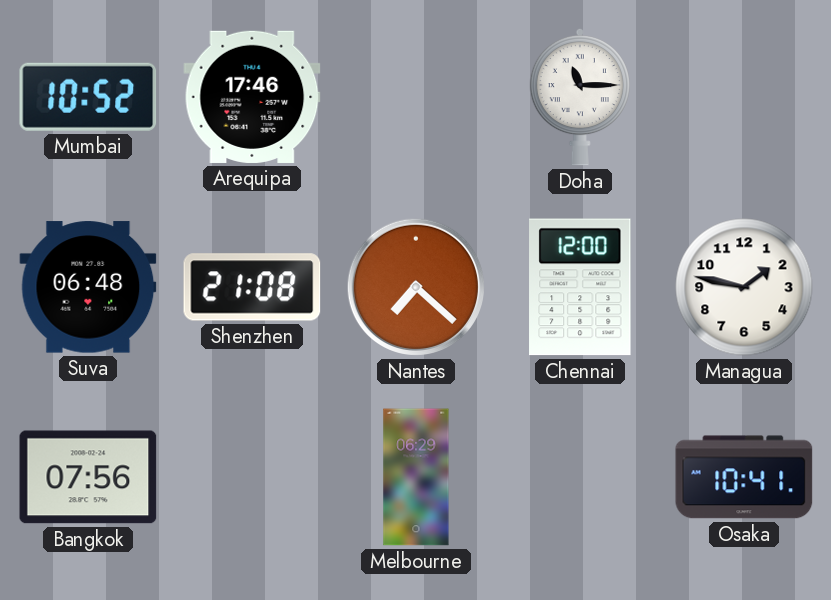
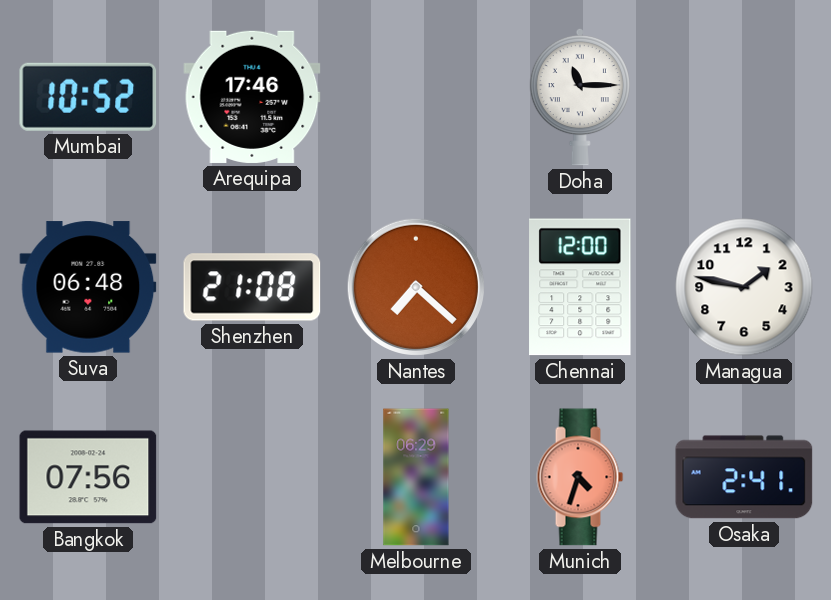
Munich: none -> 4:33
Osaka: 10:41 -> 2:41
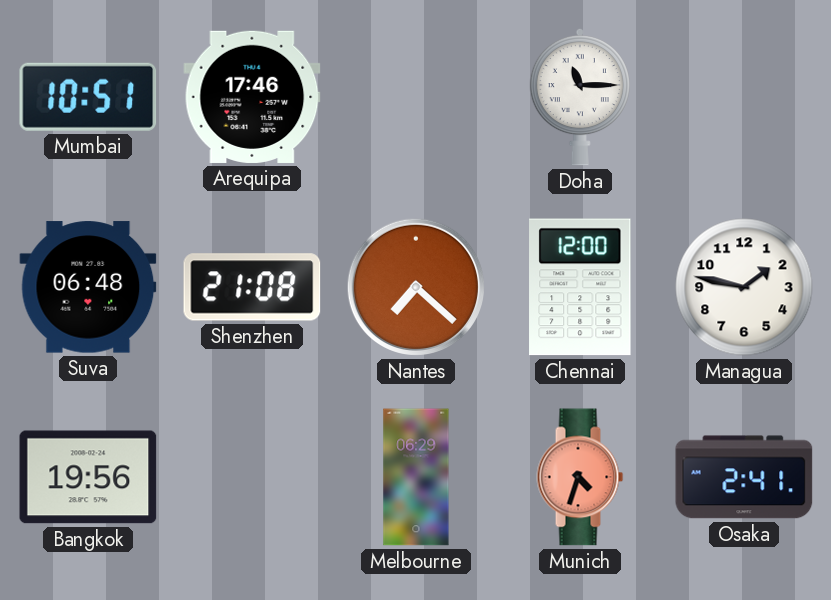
Mumbai: 10:52 -> 10:51
Bangkok: 07:56 -> 19:56
